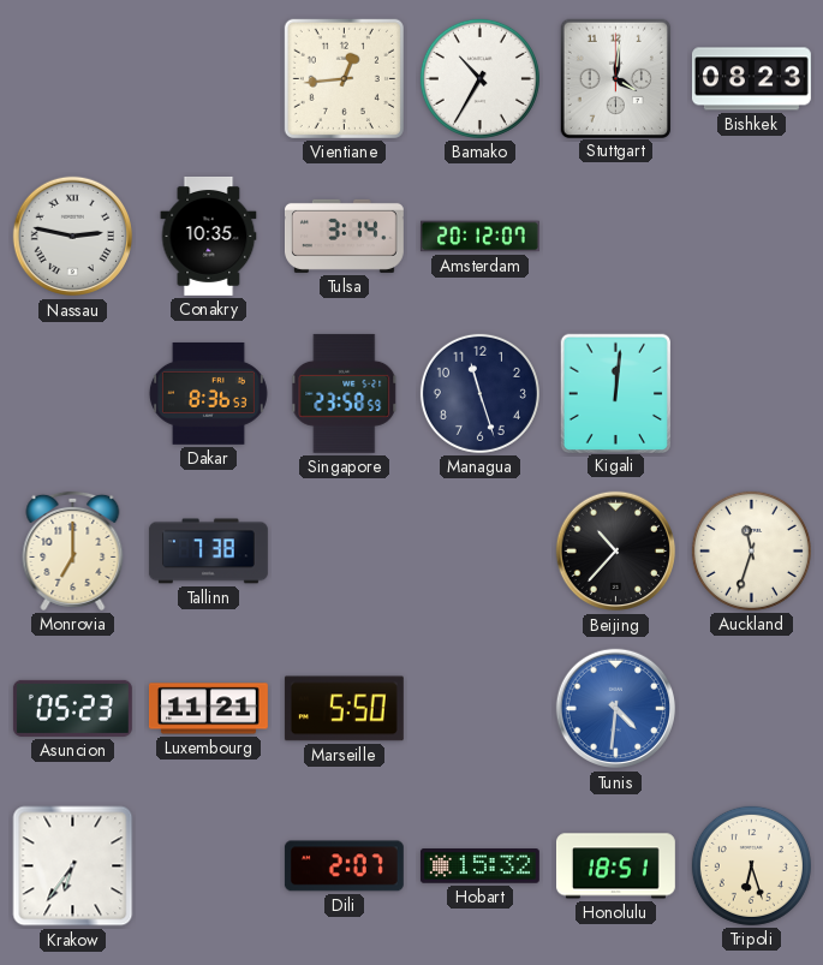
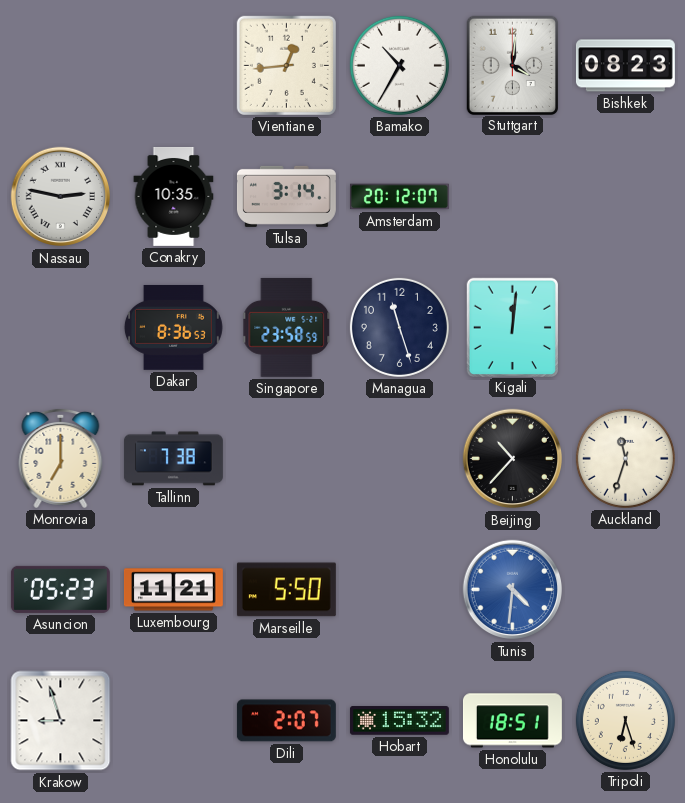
Krakow: 6:36 -> 8:57
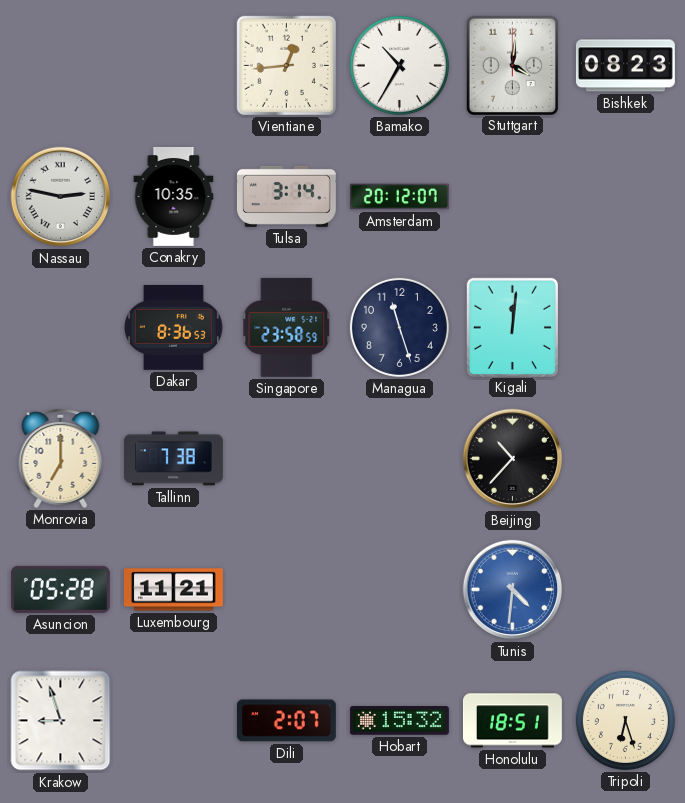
Auckland: 11:33 -> none
Asuncion: 05:23 -> 05:28
Marseille: 5:50 -> none
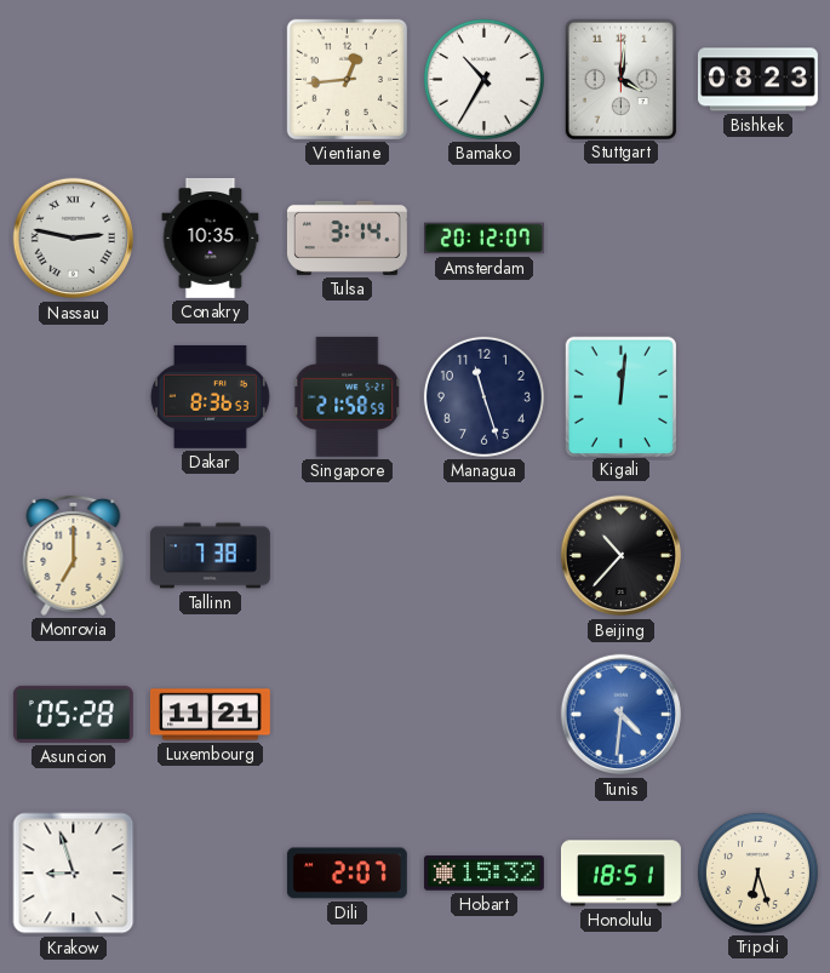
Singapore: 23:58 -> 21:58
